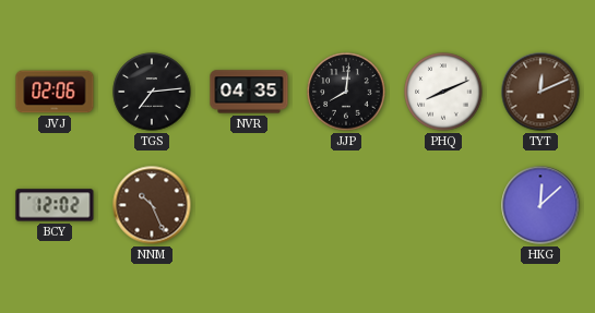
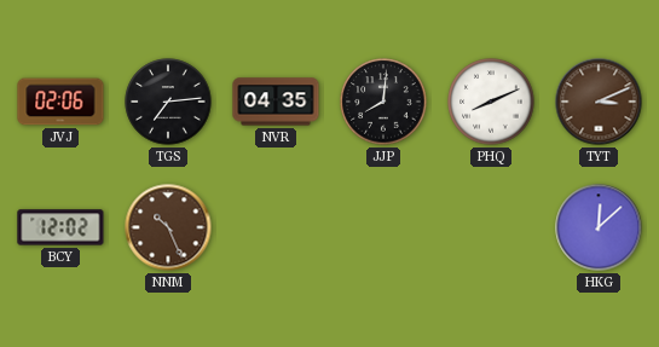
TYT: 12:11 -> 3:11
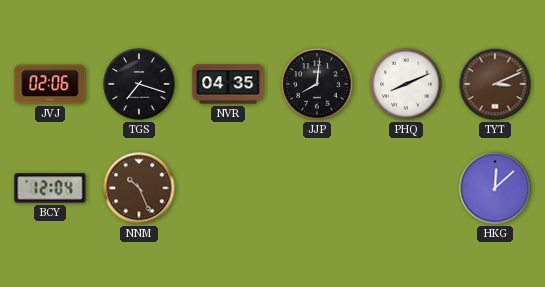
TGS: 7:14 -> 7:18
BCY: 12:02 -> 12:04
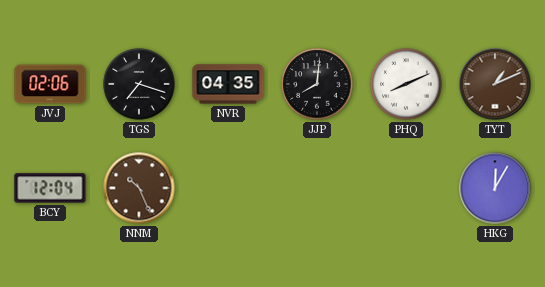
TYT: 3:11 -> 1:11
HKG: 12:08 -> 12:05
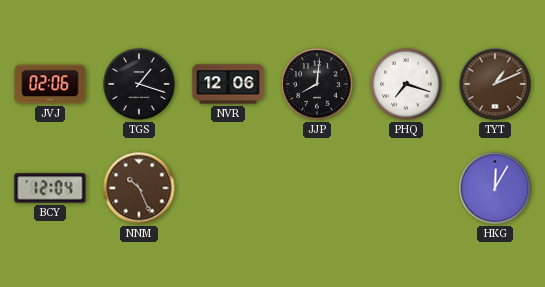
TGS: 7:18 -> 1:18
NVR: 04:35 -> 12:06
PHQ: 8:11 -> 7:18
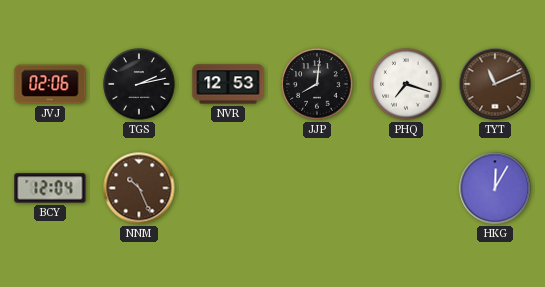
TGS: 1:18 -> 2:13
NVR: 12:06 -> 12:53
TYT: 1:11 -> 11:11
